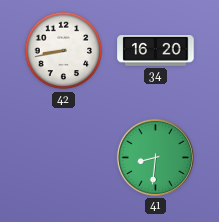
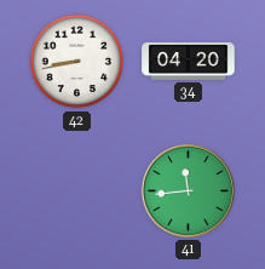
34: 16:20 -> 04:20
41: 8:31 -> 11:44
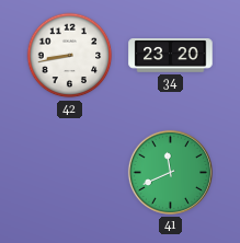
34: 04:20 -> 23:20
41: 11:44 -> 11:41
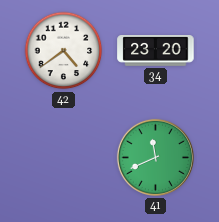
42: 8:43 -> 4:39
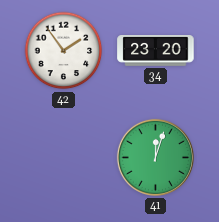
42: 4:39 -> 1:54
41: 11:41 -> 12:03
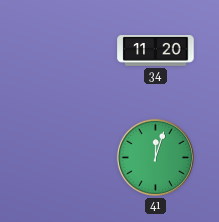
42: 1:54 -> none
34: 23:20 -> 11:20
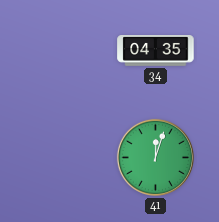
34: 11:20 -> 04:35
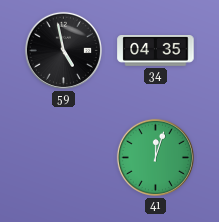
59: none -> 4:58
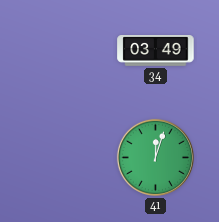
59: 4:58 -> none
34: 04:35 -> 03:49
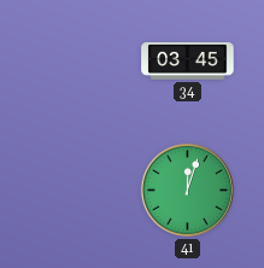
34: 03:49 -> 03:45
